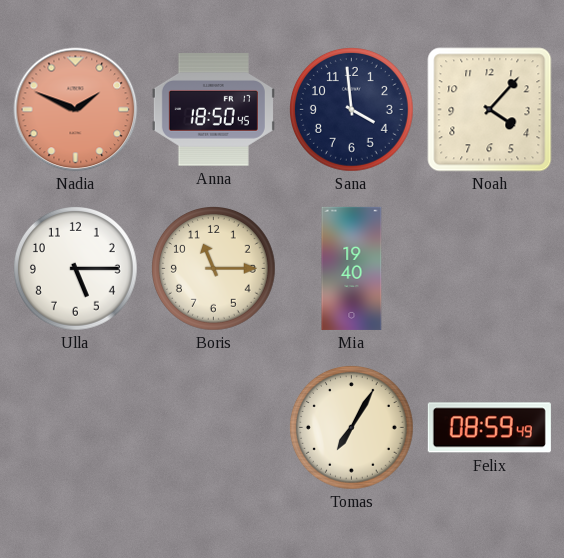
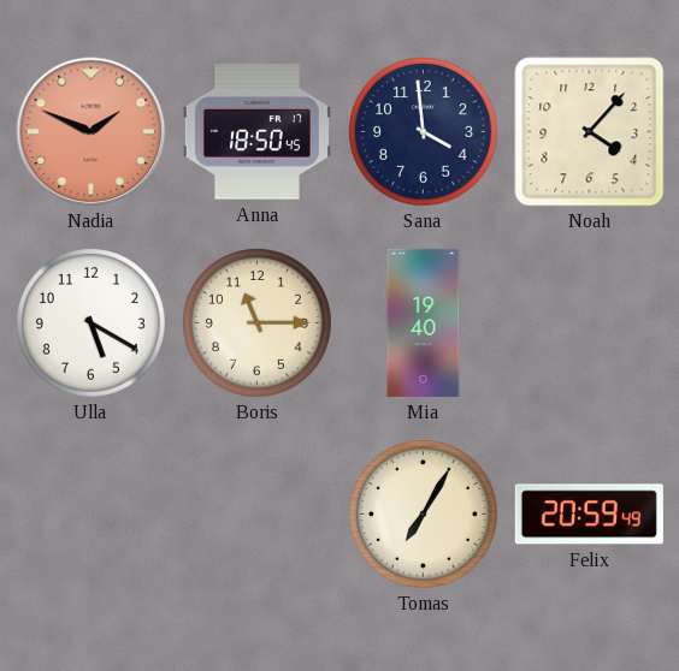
Ulla: 5:15 -> 5:20
Felix: 08:59 -> 20:59
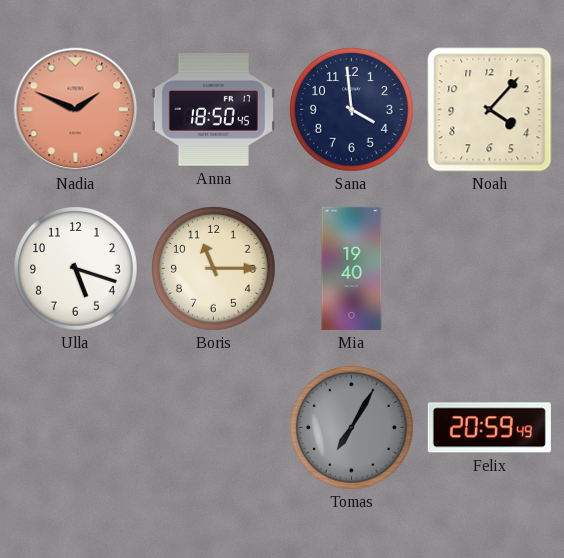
Ulla: 5:20 -> 5:18
Tomas dial: cream -> grey
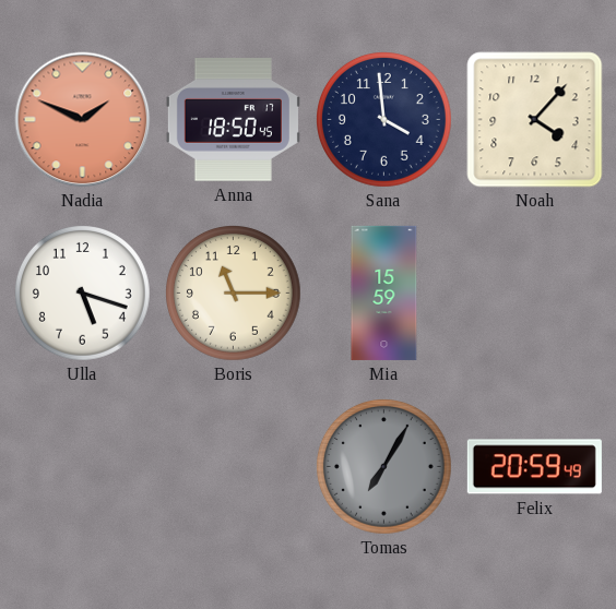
Mia: 19:40 -> 15:59
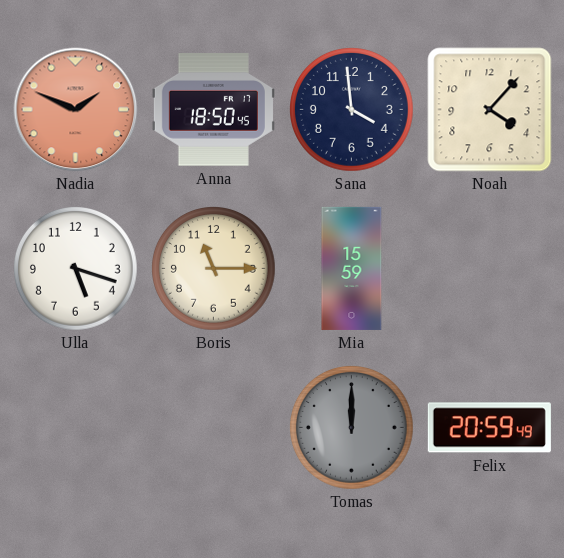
Tomas: 7:05 -> 12:00
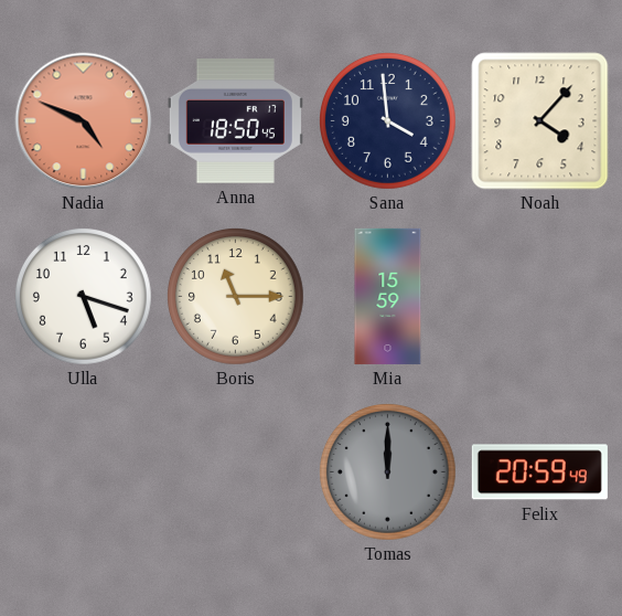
Nadia: 1:49 -> 4:49
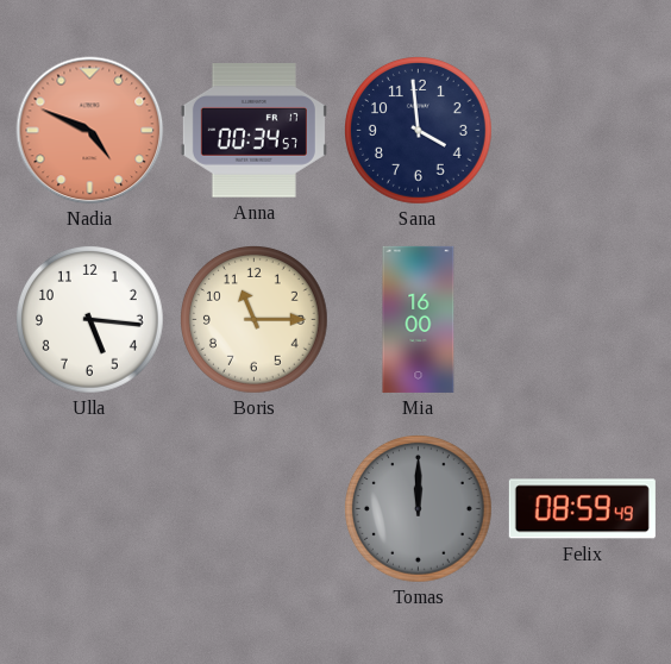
Anna: 18:50 -> 00:34
Noah: 4:07 -> none
Ulla: 5:18 -> 5:16
Mia: 15:59 -> 16:00
Felix: 20:59 -> 08:59
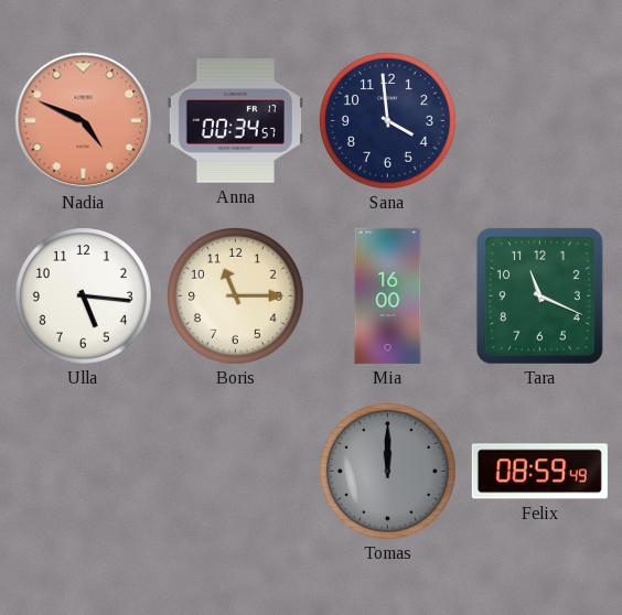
Tara: none -> 11:19
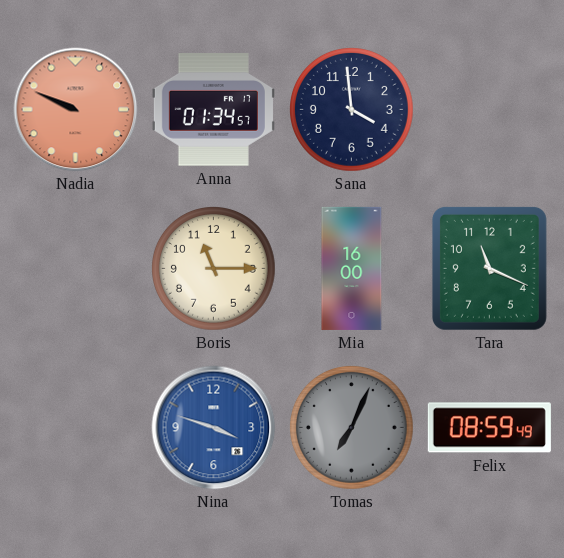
Nadia: 4:49 -> 9:49
Anna: 00:34 -> 01:34
Ulla: 5:16 -> none
Nina: none -> 3:48
Tomas: 12:00 -> 7:04
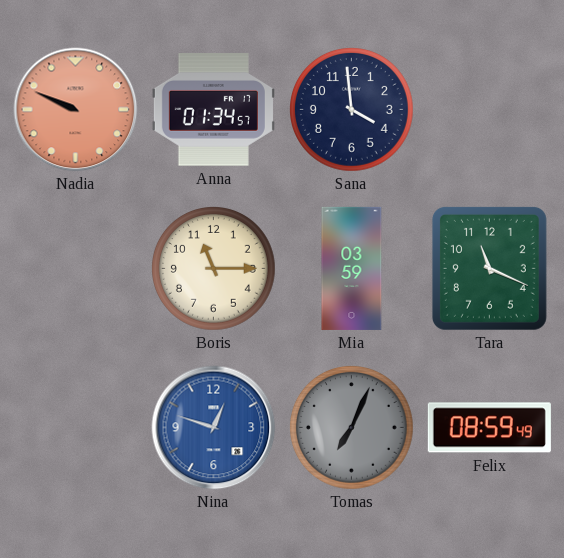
Mia: 16:00 -> 03:59
Nina: 3:48 -> 12:48
